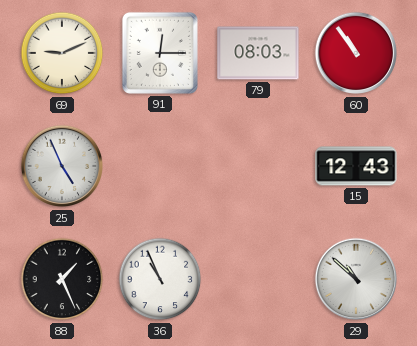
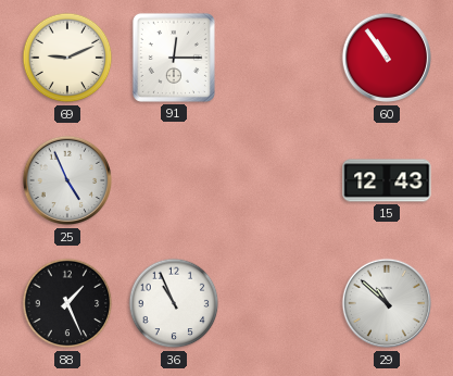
79: 08:03 -> none
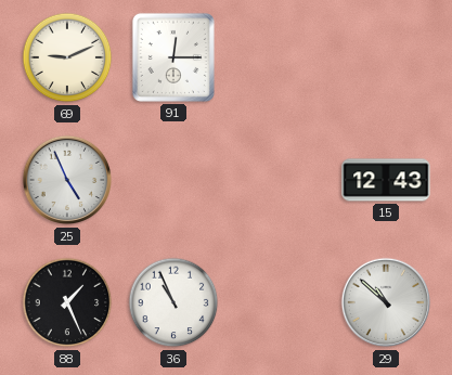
60: 10:54 -> none
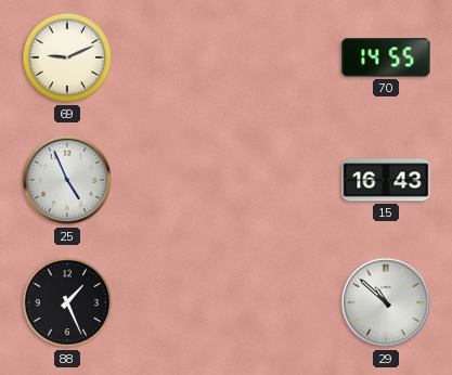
91: 12:15 -> none
70: none -> 14:55
15: 12:43 -> 16:43
36: 10:56 -> none
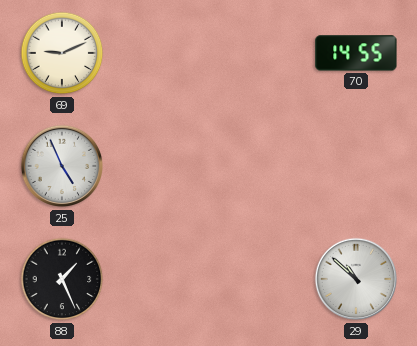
15: 16:43 -> none
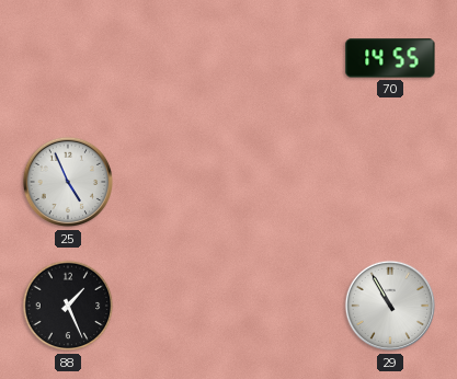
69: 9:11 -> none
29: 10:52 -> 10:55
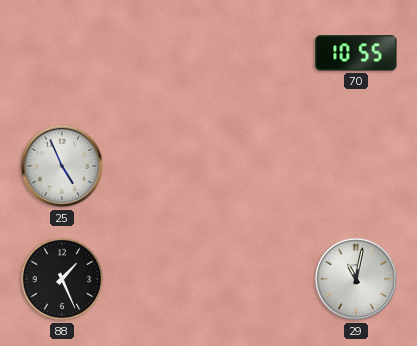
70: 14:55 -> 10:55
29: 10:55 -> 11:02
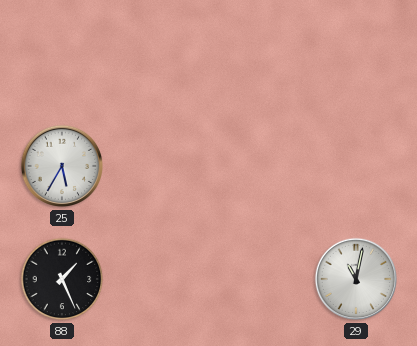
70: 10:55 -> none
25: 4:56 -> 5:35
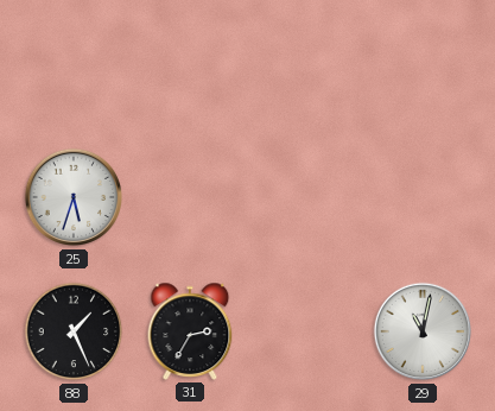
25: 5:35 -> 5:33
31: none -> 2:35
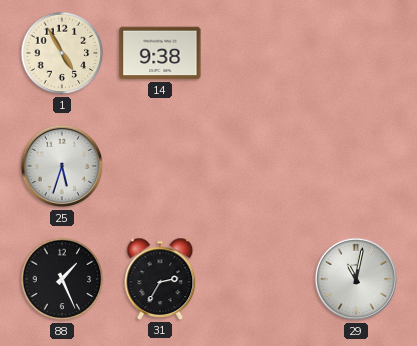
1: none -> 4:55
14: none -> 9:38
